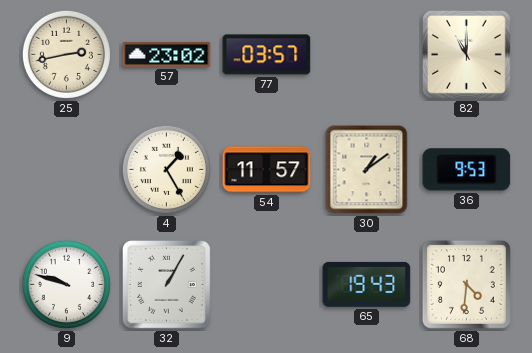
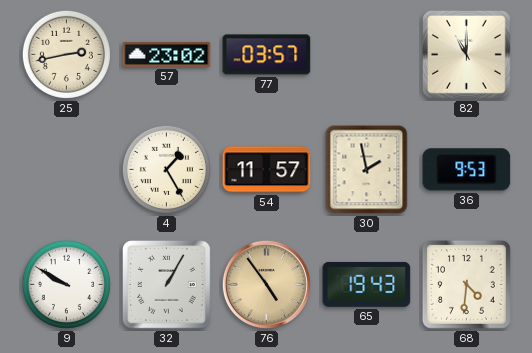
30: 1:09 -> 1:58
9: 9:48 -> 9:50
76: none -> 4:54
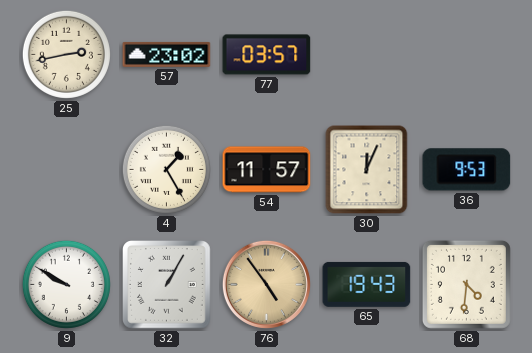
82: 11:00 -> none
30: 1:58 -> 12:04
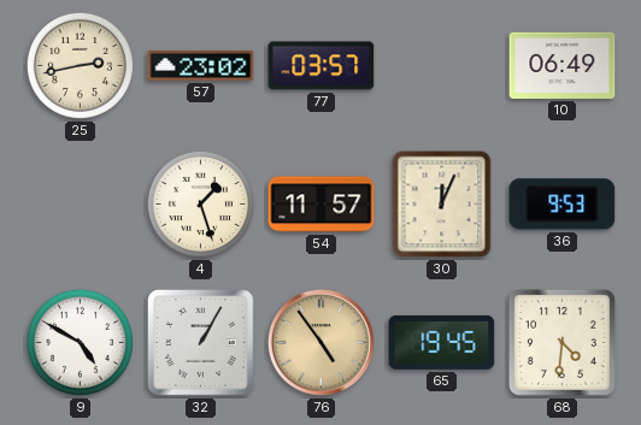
10: none -> 06:49
4: 1:25 -> 1:27
9: 9:50 -> 4:50
65: 19:43 -> 19:45
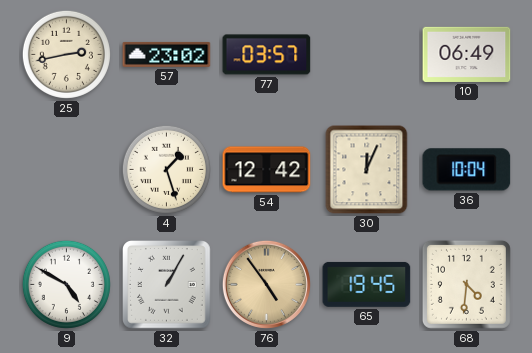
54: 11:57 -> 12:42
36: 9:53 -> 10:04
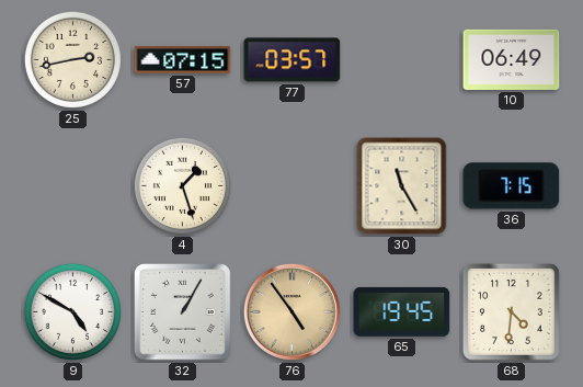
57: 23:02 -> 07:15
54: 12:42 -> none
30: 12:04 -> 11:25
36: 10:04 -> 7:15
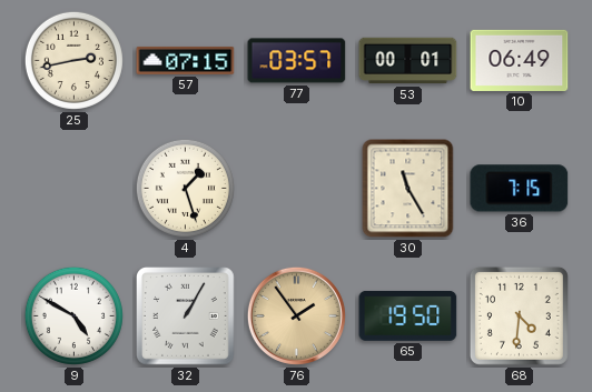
53: none -> 00:01
76: 4:54 -> 1:54
65: 19:45 -> 19:50
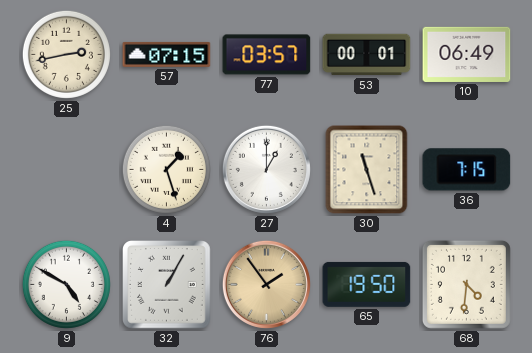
27: none -> 1:00
30: 11:25 -> 11:27
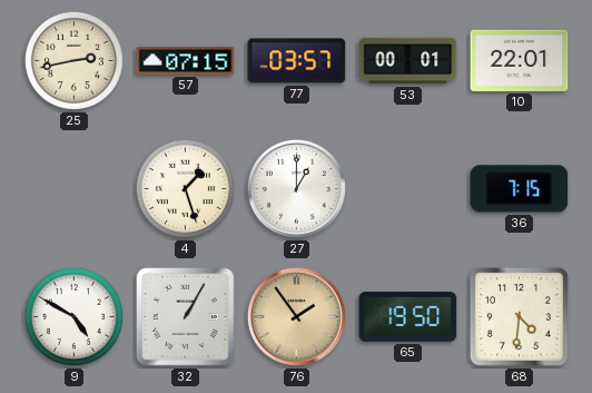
10: 06:49 -> 22:01
30: 11:27 -> none
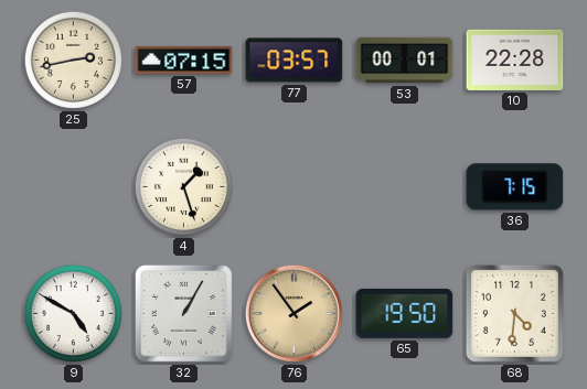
10: 22:01 -> 22:28
27: 1:00 -> none
